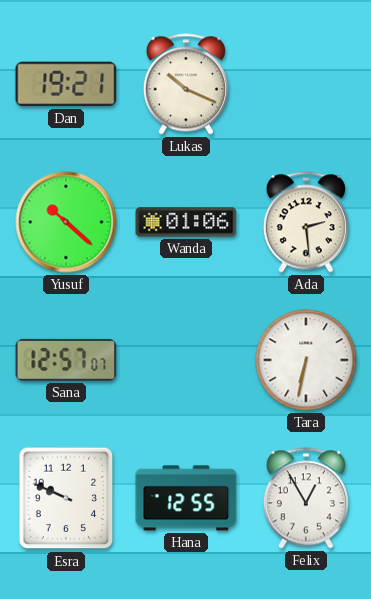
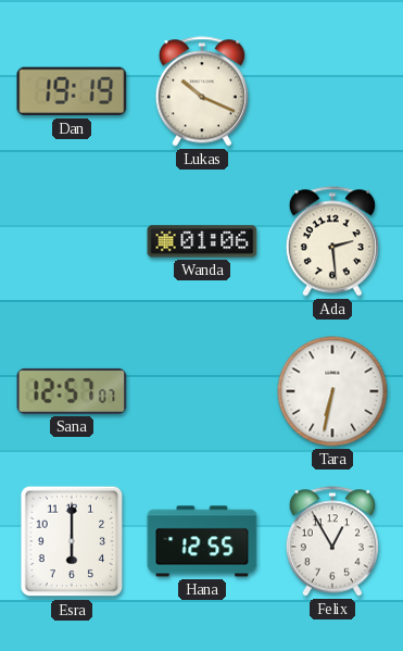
Dan: 19:21 -> 19:19
Yusuf: 10:22 -> none
Esra: 9:49 -> 6:00
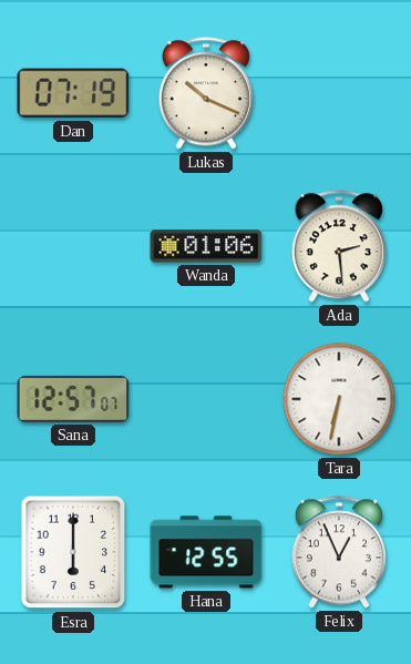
Dan: 19:19 -> 07:19
Felix: 12:55 -> 12:56
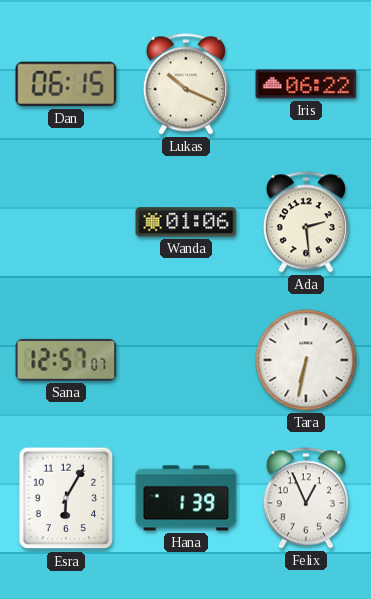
Dan: 07:19 -> 06:15
Iris: none -> 06:22
Esra: 6:00 -> 6:05
Hana: 12:55 -> 1:39
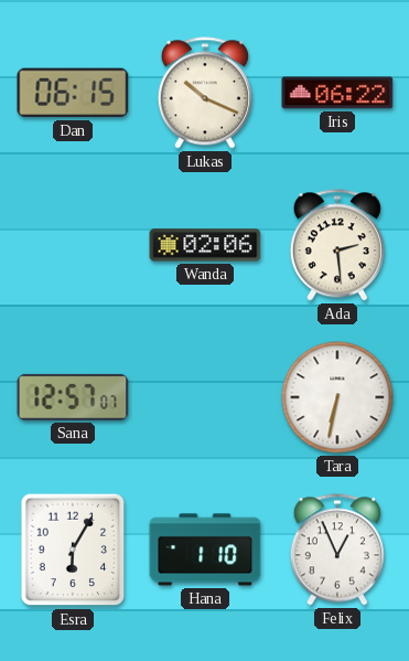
Wanda: 01:06 -> 02:06
Hana: 1:39 -> 1:10
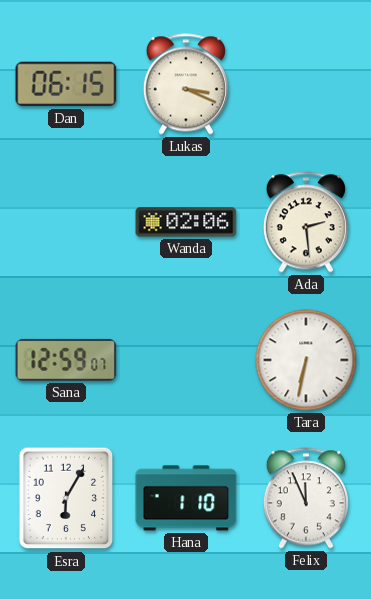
Lukas: 10:19 -> 3:19
Iris: 06:22 -> none
Sana: 12:57 -> 12:59
Felix: 12:56 -> 11:56
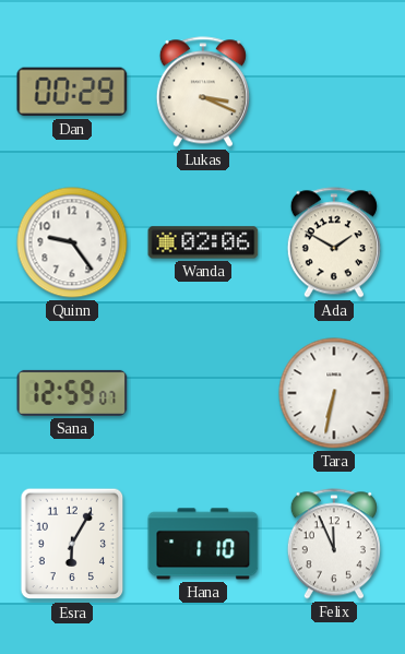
Dan: 06:15 -> 00:29
Quinn: none -> 9:24
Ada: 2:29 -> 1:50
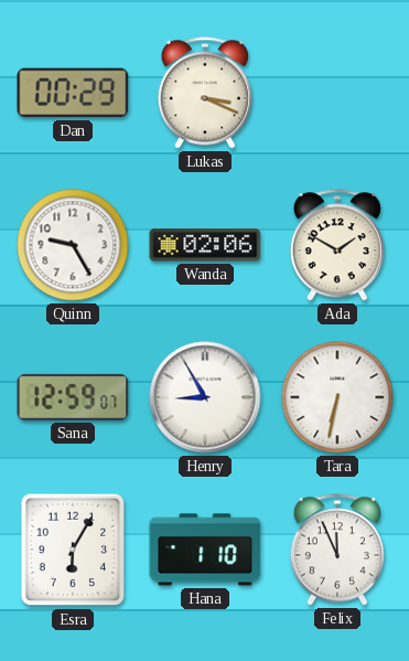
Quinn: 9:24 -> 9:25
Henry: none -> 8:55
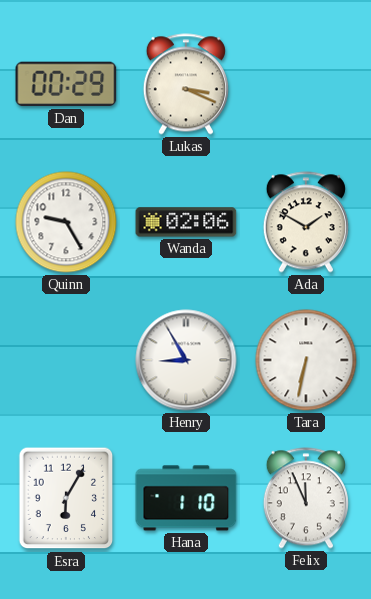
Sana: 12:59 -> none
